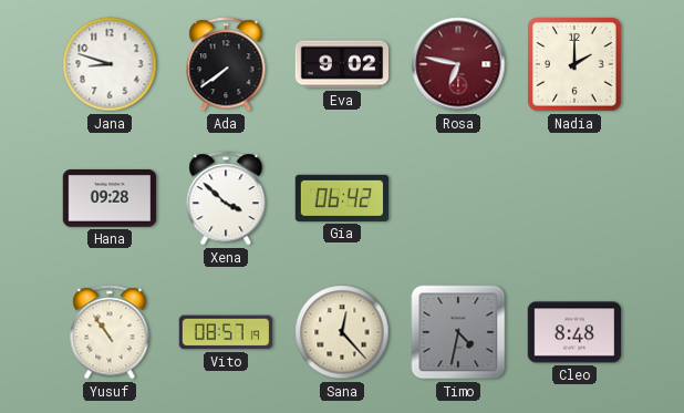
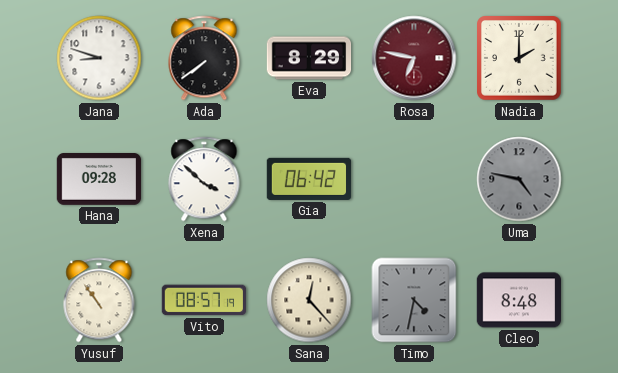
Eva: 9:02 -> 8:29
Uma: none -> 4:47
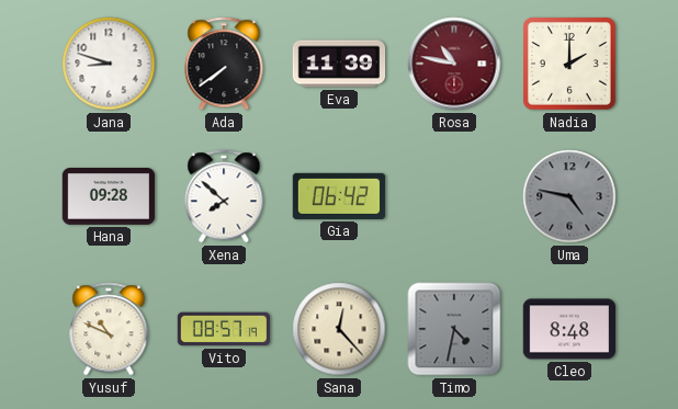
Eva: 8:29 -> 11:39
Rosa: 6:47 -> 10:47
Xena: 3:52 -> 7:52
Yusuf: 10:54 -> 10:49
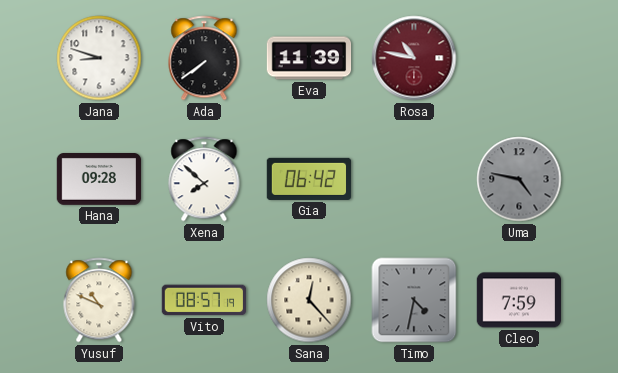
Nadia: 2:00 -> none
Cleo: 8:48 -> 7:59
